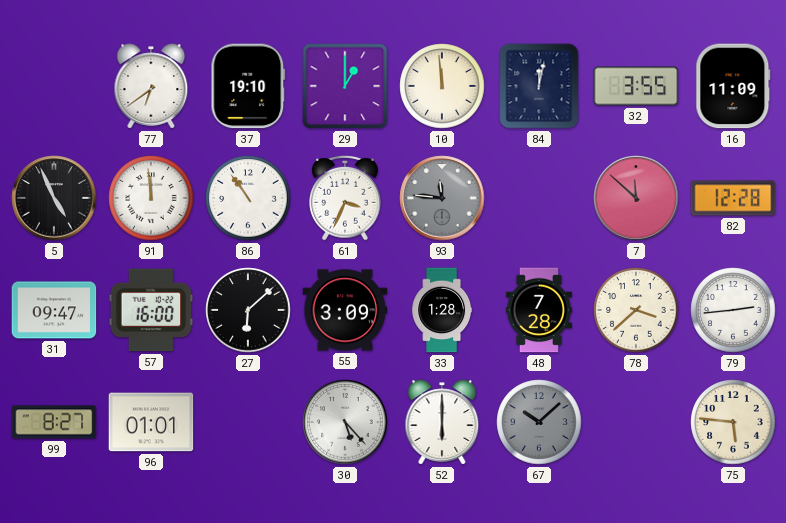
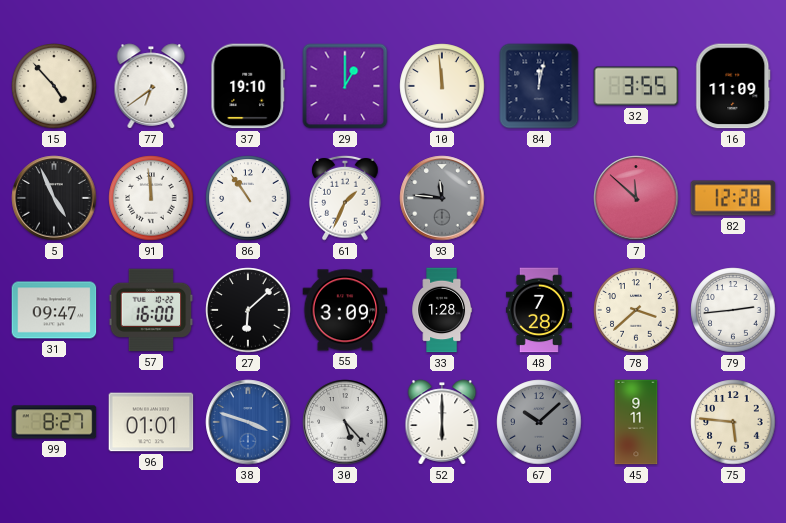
15: none -> 4:53
61: 3:34 -> 1:34
38: none -> 3:48
45: none -> 9:11
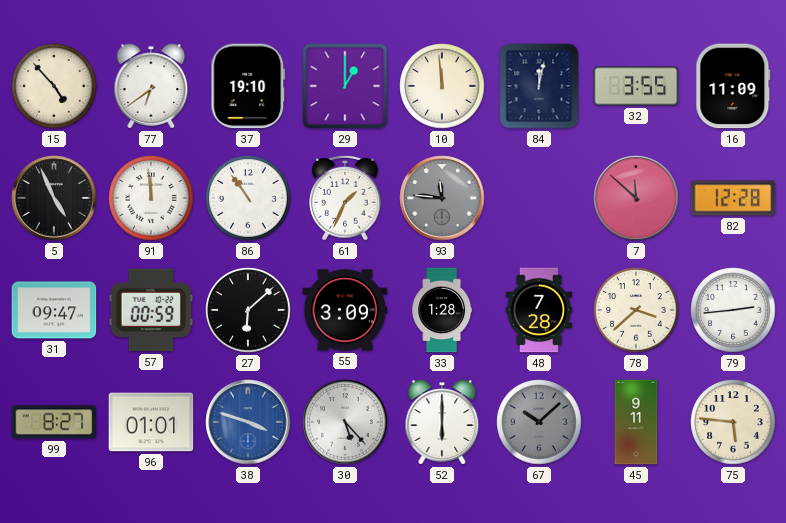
57: 16:00 -> 00:59
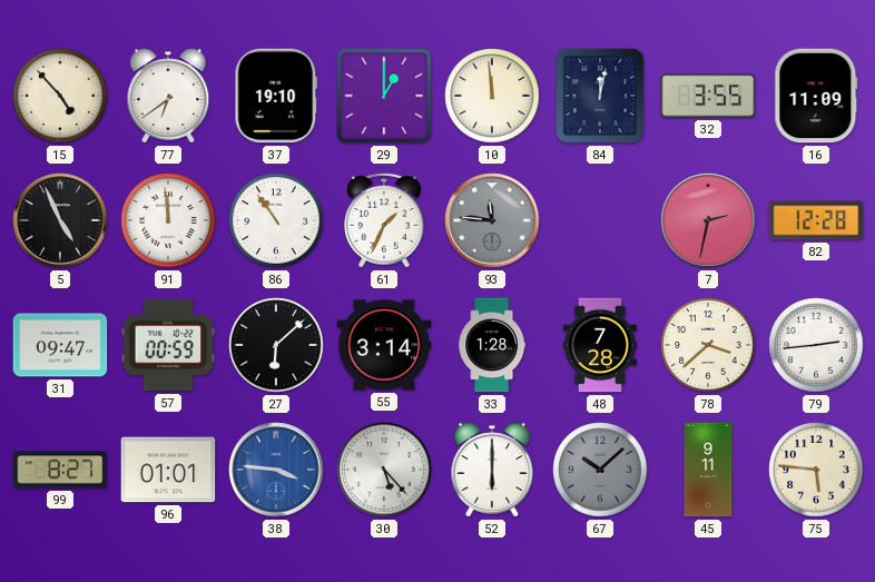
7: 11:52 -> 2:32
55: 3:09 -> 3:14
38: 3:48 -> 3:46
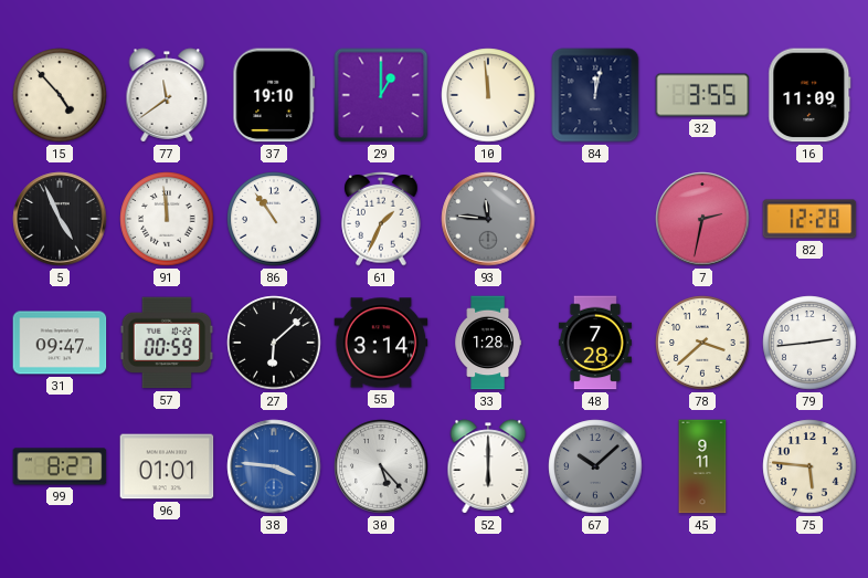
77: 6:39 -> 11:39
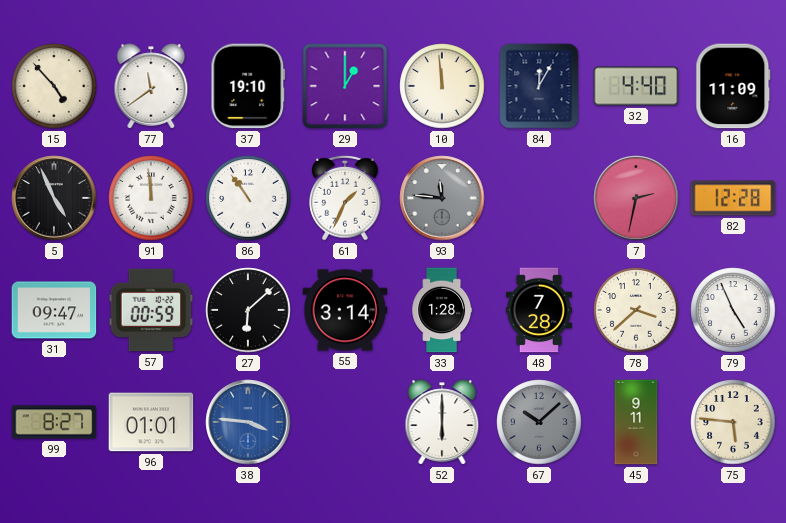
84: 12:02 -> 12:05
32: 3:55 -> 4:40
79: 2:44 -> 4:56
30: 5:23 -> none
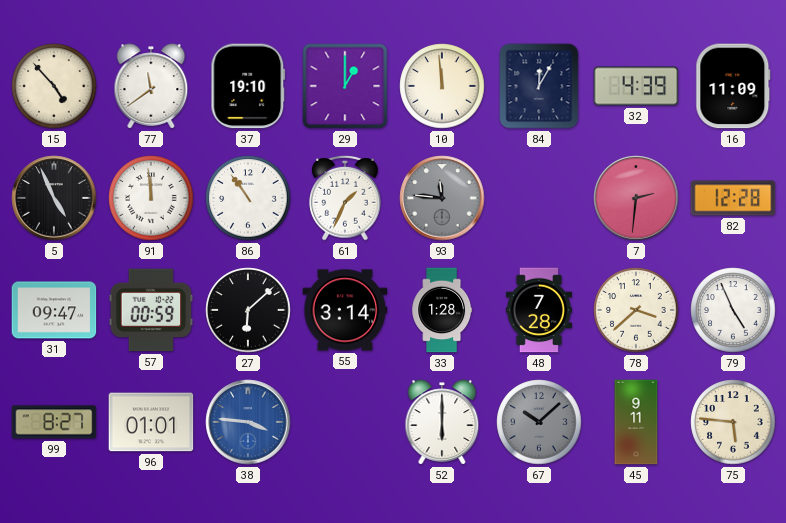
32: 4:40 -> 4:39
7: 2:32 -> 2:31
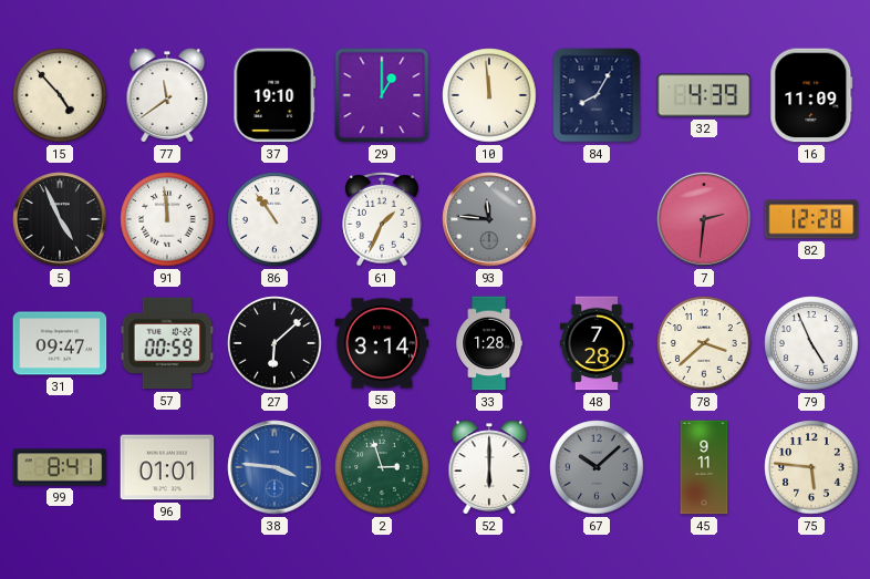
84: 12:05 -> 8:05
99: 8:27 -> 8:41
2: none -> 2:57
